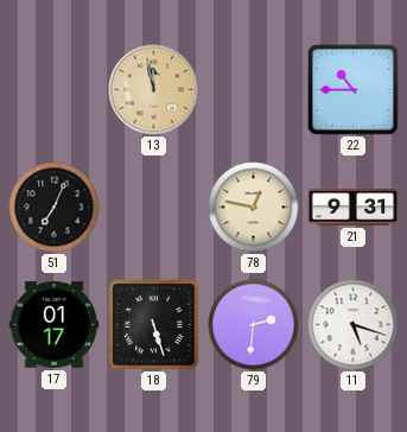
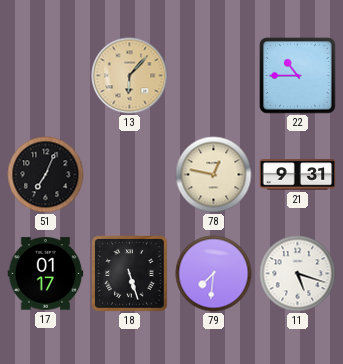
13: 11:58 -> 6:07
79: 2:31 -> 7:31
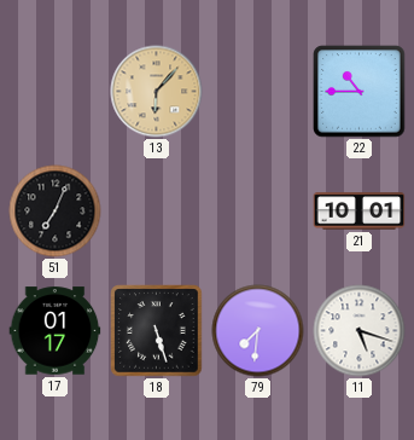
78: 12:47 -> none
21: 9:31 -> 10:01
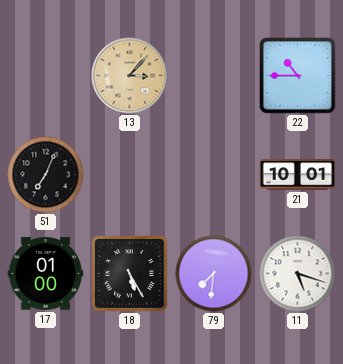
13: 6:07 -> 3:07
17: 01:17 -> 01:00
18: 5:27 -> 5:25
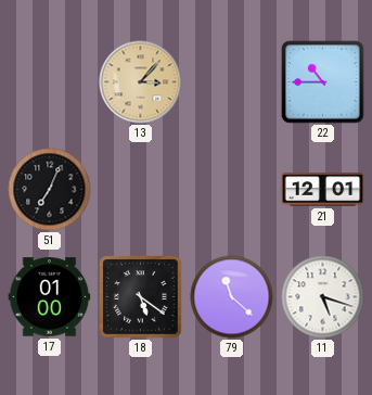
21: 10:01 -> 12:01
18: 5:25 -> 5:21
79: 7:31 -> 11:22
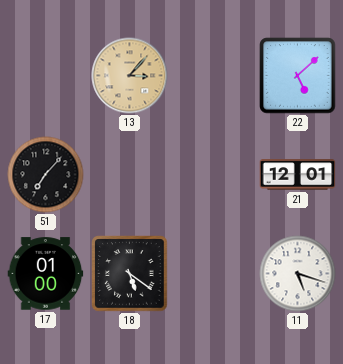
22: 10:45 -> 5:08
51: 7:04 -> 7:07
79: 11:22 -> none
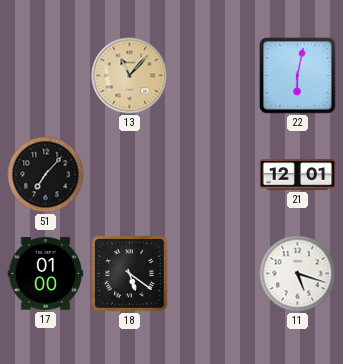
13: 3:07 -> 11:07
22: 5:08 -> 6:02
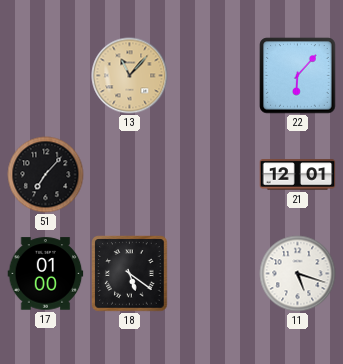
22: 6:02 -> 6:07
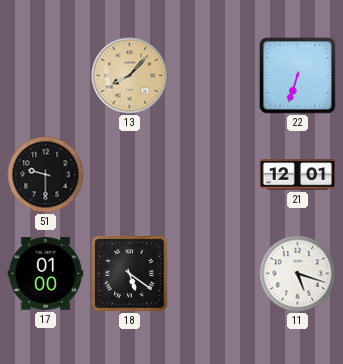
13: 11:07 -> 8:07
22: 6:07 -> 6:33
51: 7:07 -> 9:30
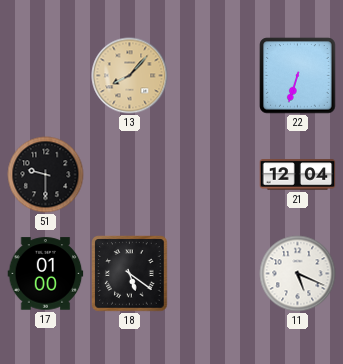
21: 12:01 -> 12:04
11: 5:18 -> 5:19
